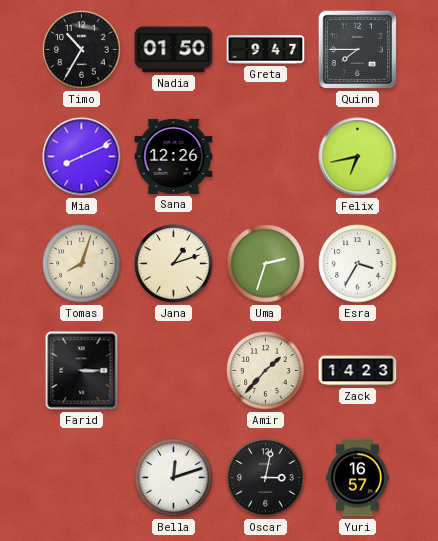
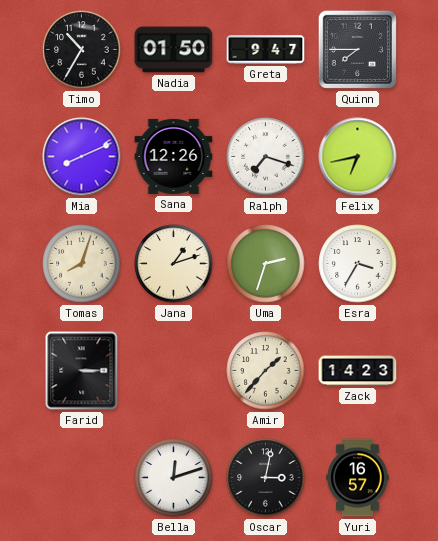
Ralph: none -> 7:18
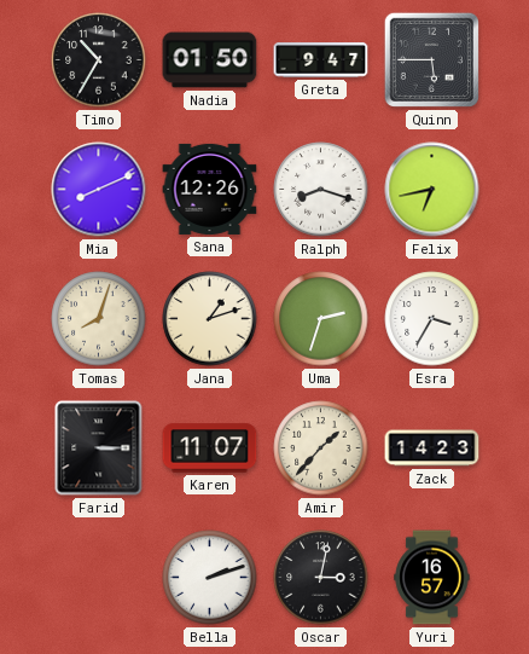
Quinn: 7:45 -> 5:45
Ralph: 7:18 -> 8:18
Karen: none -> 11:07
Bella: 12:12 -> 2:12
